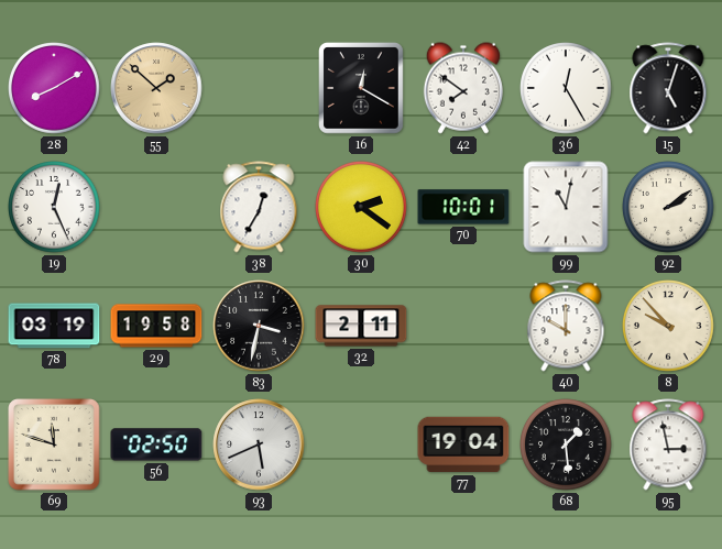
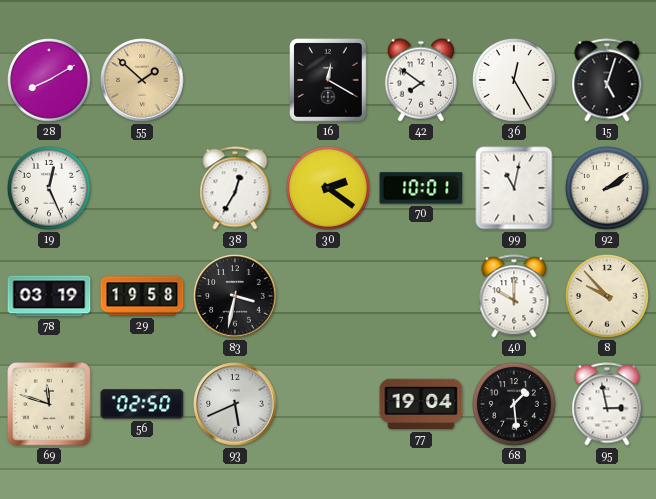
32: 2:11 -> none
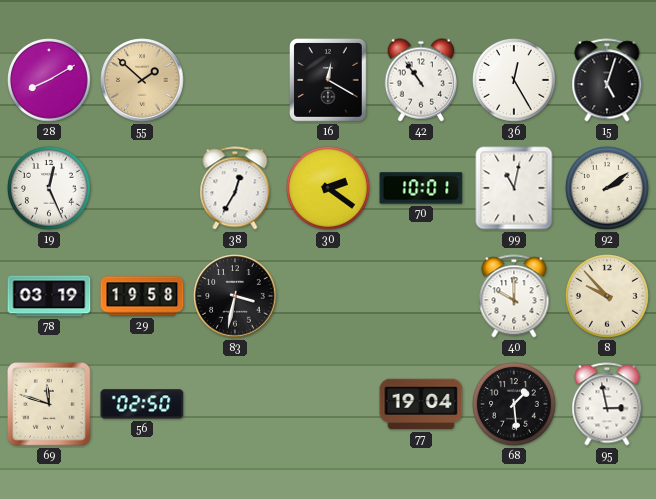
42: 7:51 -> 10:54
93: 5:41 -> none
